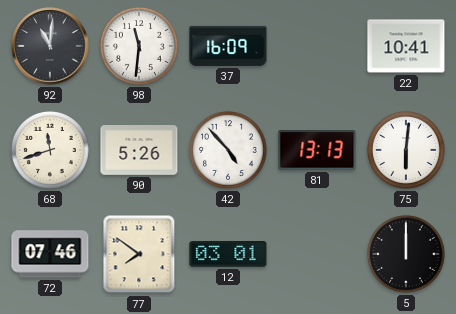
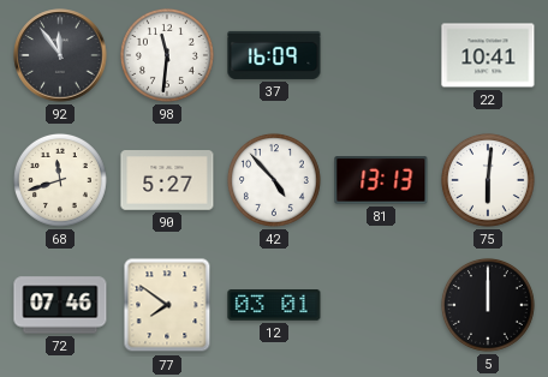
92: 11:01 -> 11:54
90: 5:26 -> 5:27
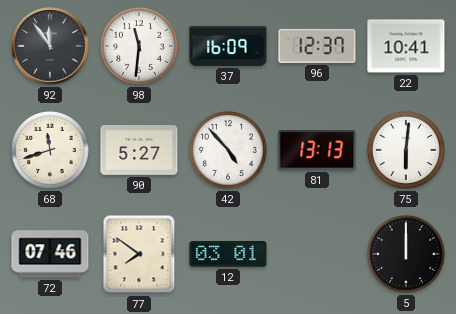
96: none -> 12:37
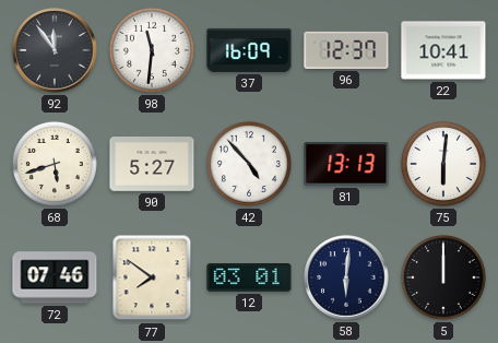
68: 11:42 -> 5:42
58: none -> 6:01
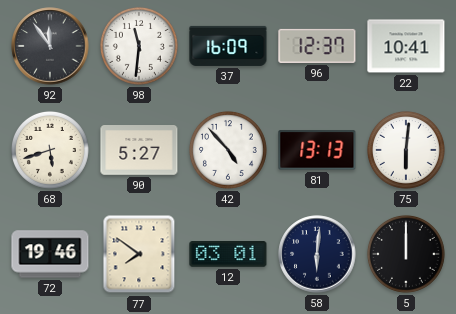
72: 07:46 -> 19:46
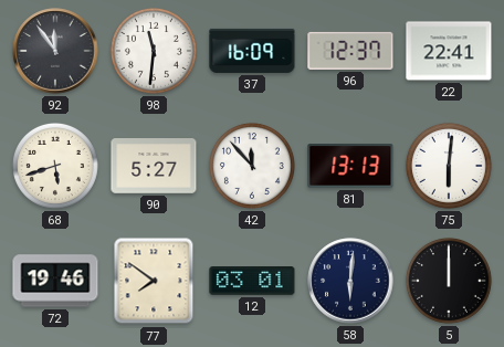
22: 10:41 -> 22:41
42: 4:53 -> 11:53
